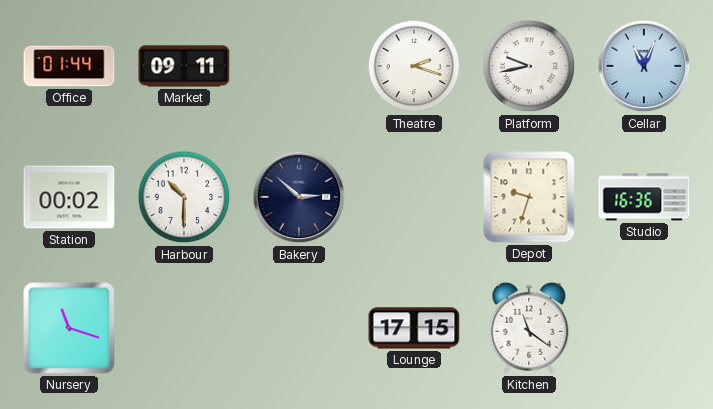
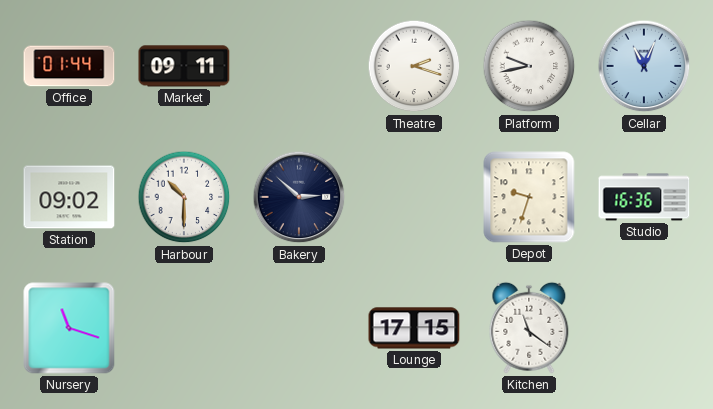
Station: 00:02 -> 09:02
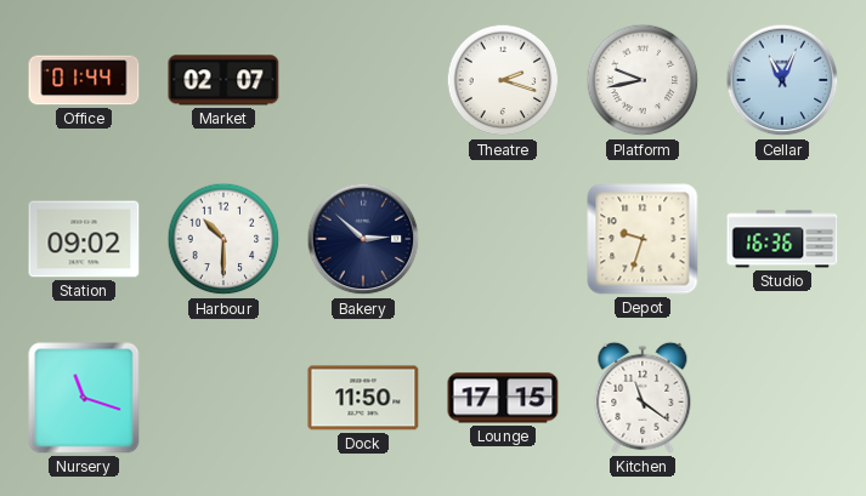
Market: 09:11 -> 02:07
Dock: none -> 11:50
